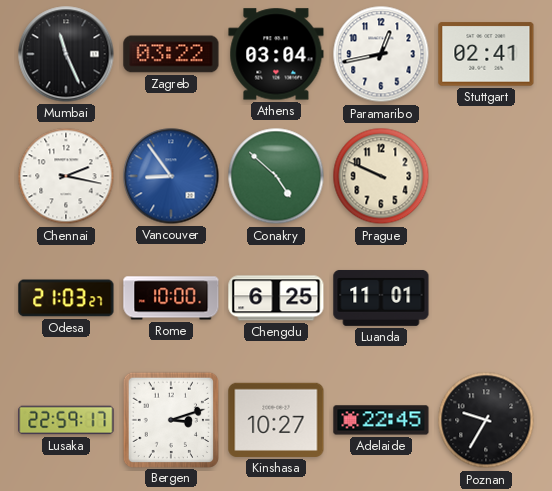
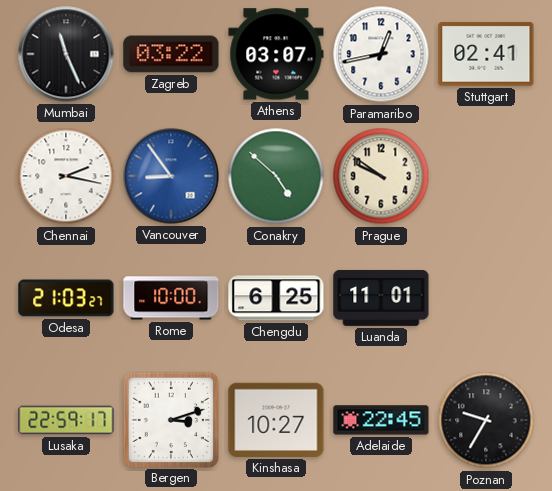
Athens: 03:04 -> 03:07
Prague: 9:49 -> 9:51
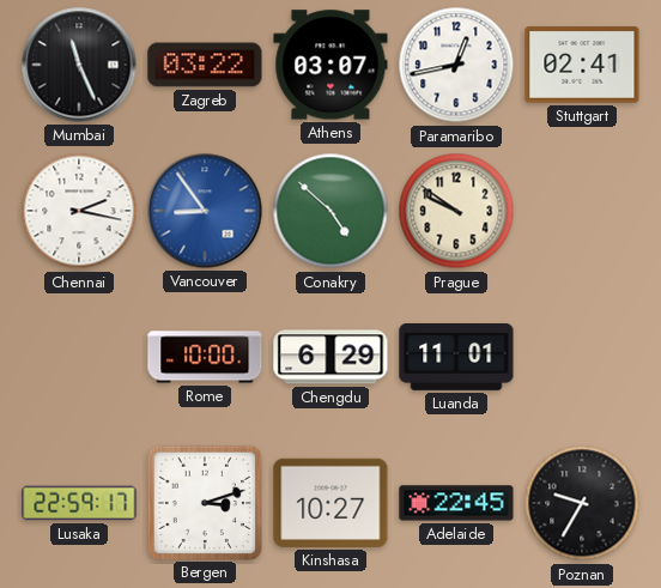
Odesa: 21:03 -> none
Chengdu: 6:25 -> 6:29
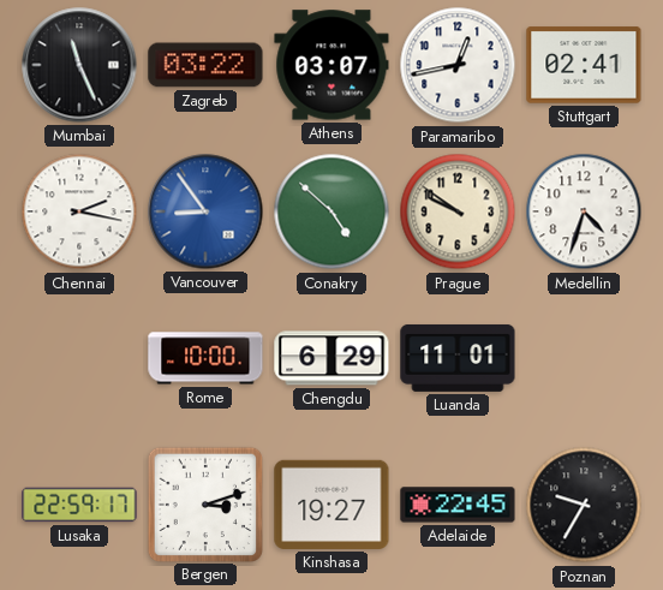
Medellin: none -> 4:33
Kinshasa: 10:27 -> 19:27
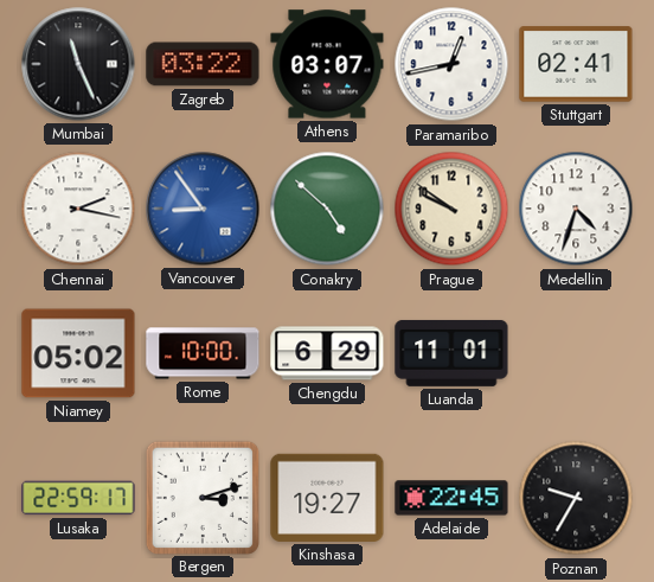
Niamey: none -> 05:02
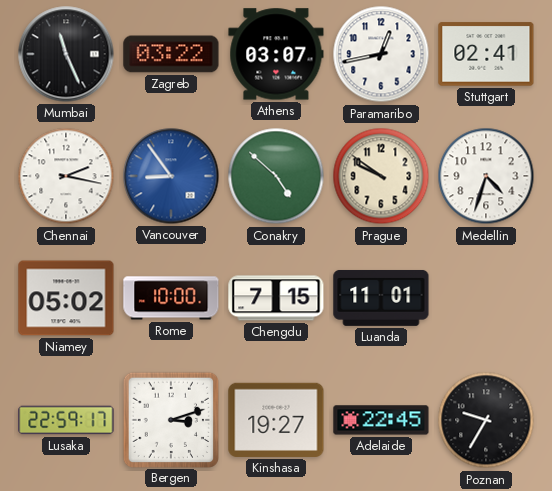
Chengdu: 6:29 -> 7:15
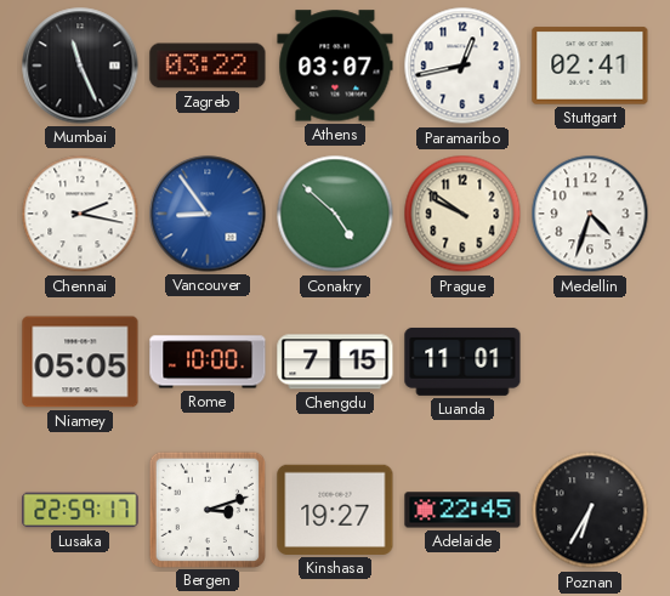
Niamey: 05:02 -> 05:05
Poznan: 9:35 -> 6:35
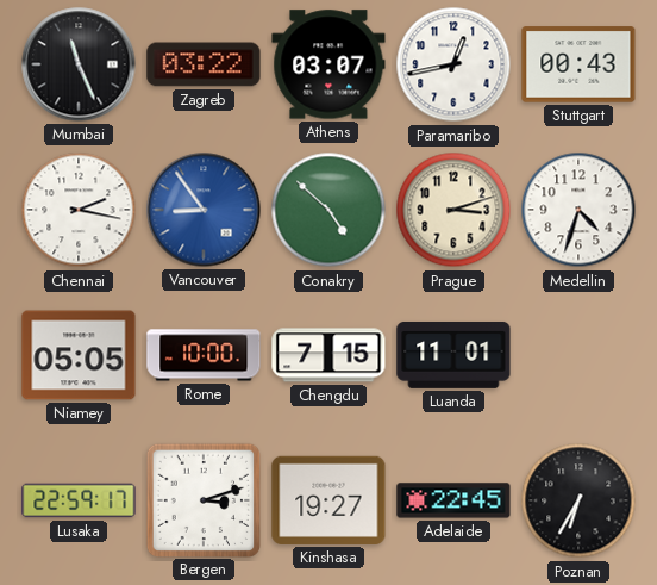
Stuttgart: 02:41 -> 00:43
Prague: 9:51 -> 3:12
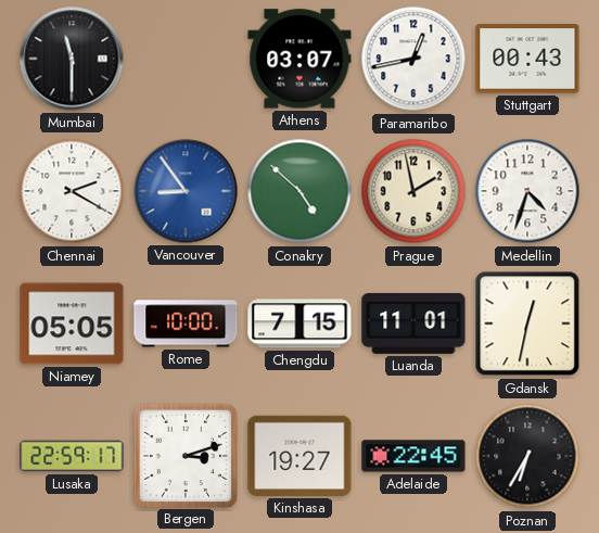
Mumbai: 11:26 -> 11:30
Zagreb: 03:22 -> none
Chennai: 2:17 -> 2:20
Prague: 3:12 -> 1:58
Gdansk: none -> 12:32
